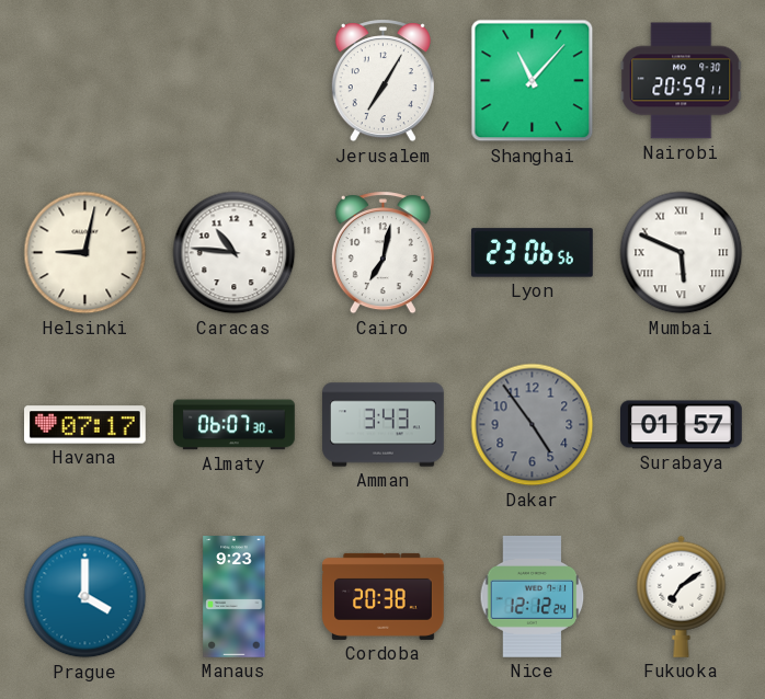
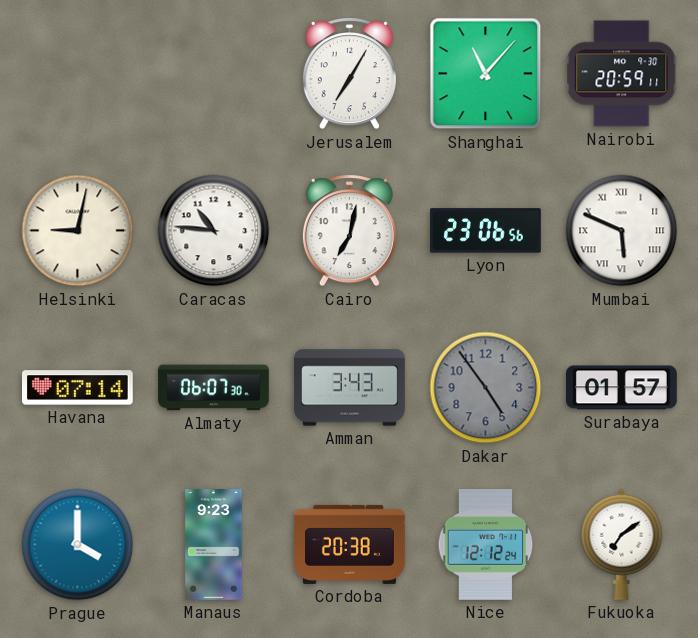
Havana: 07:17 -> 07:14
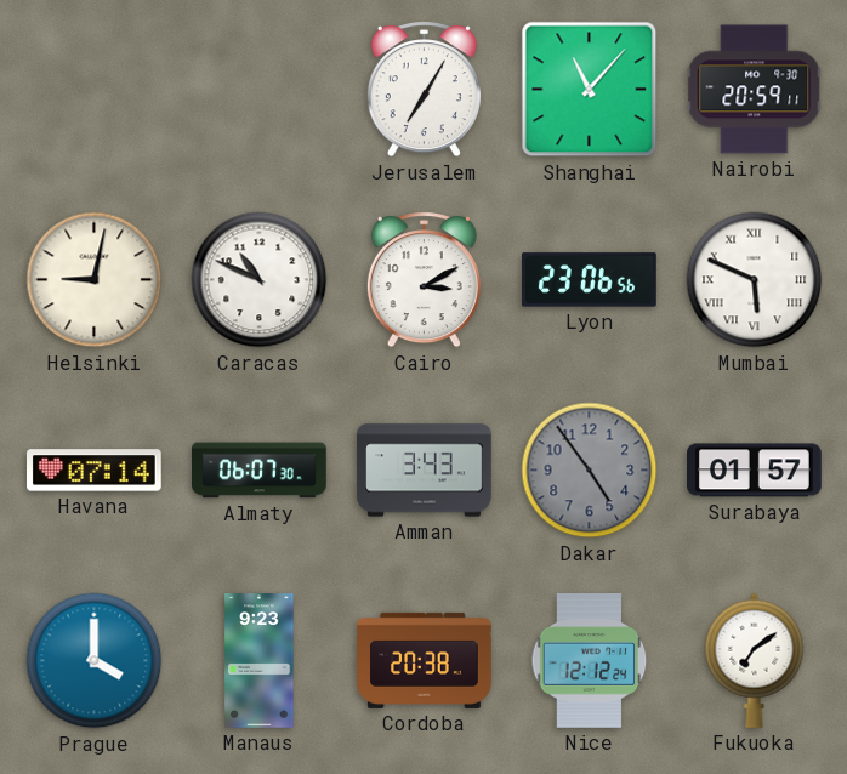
Caracas: 10:46 -> 10:49
Cairo: 7:02 -> 3:10
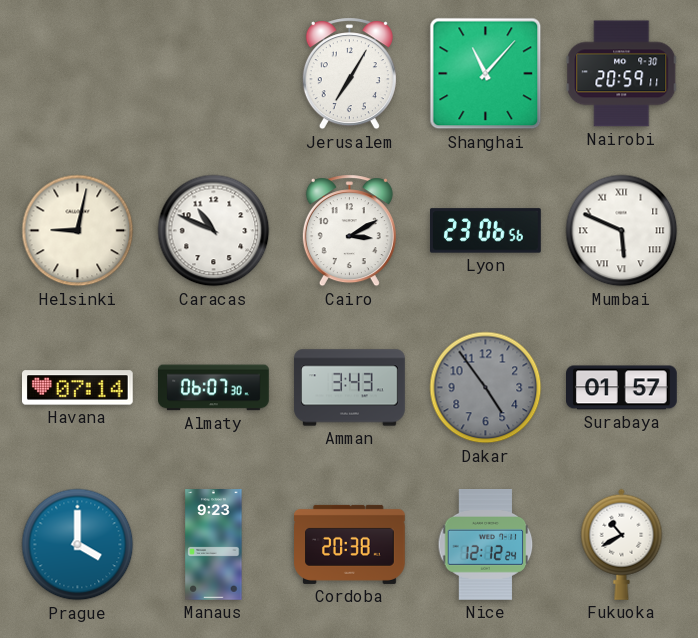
Fukuoka: 7:09 -> 10:40
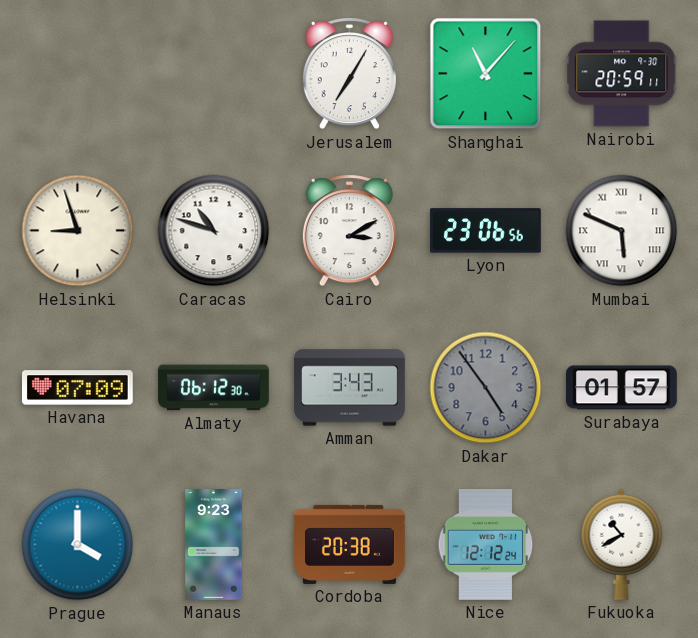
Helsinki: 9:02 -> 8:57
Caracas: 10:49 -> 10:48
Havana: 07:14 -> 07:09
Almaty: 06:07 -> 06:12
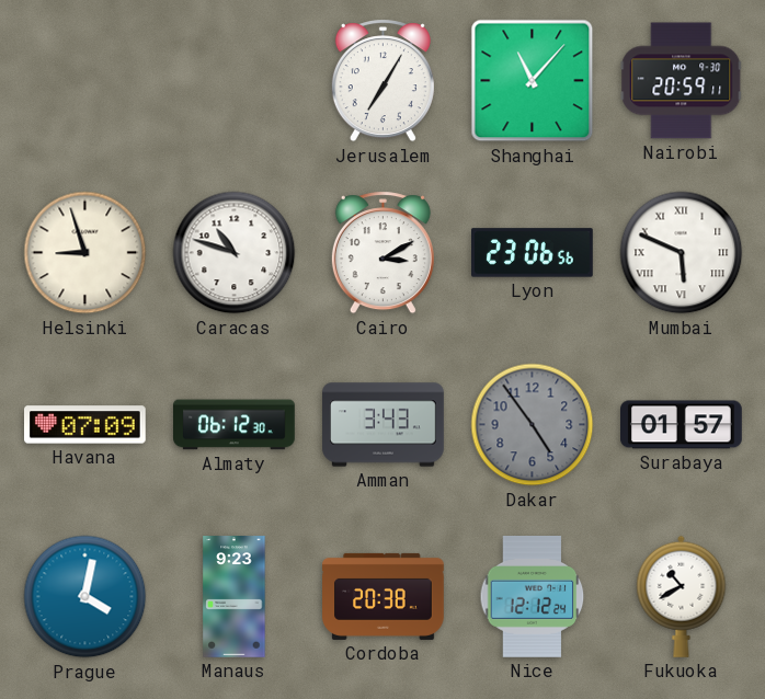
Prague: 4:00 -> 4:02
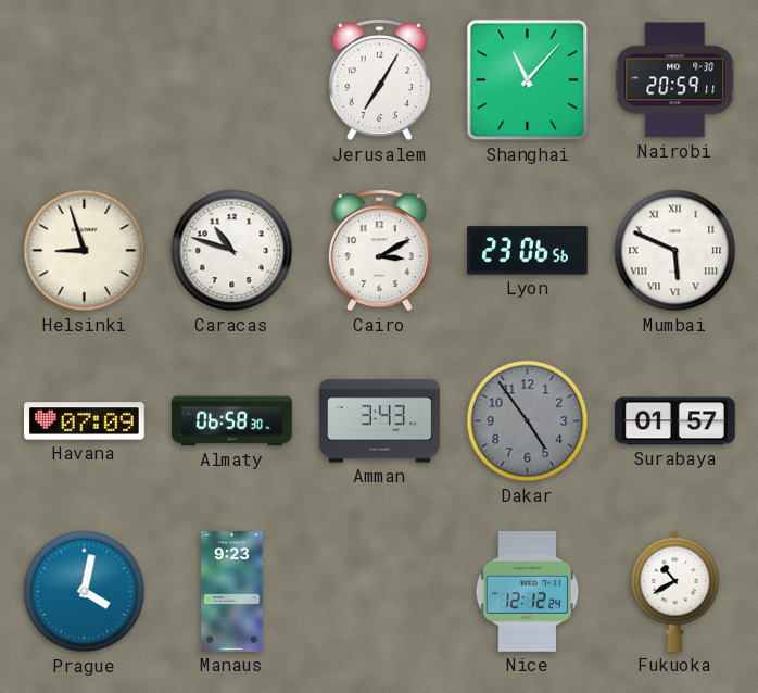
Almaty: 06:12 -> 06:58
Cordoba: 20:38 -> none
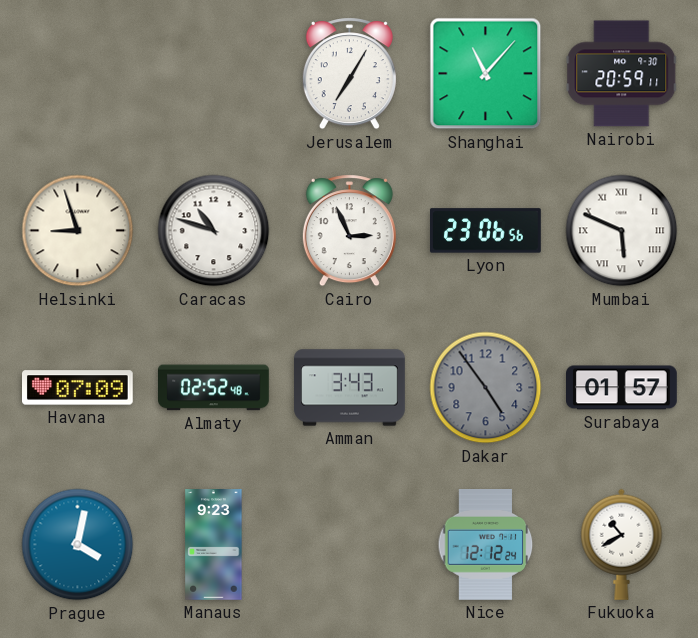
Cairo: 3:10 -> 2:56
Almaty: 06:58 -> 02:52
